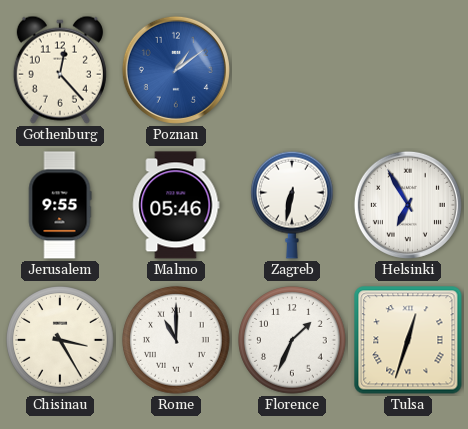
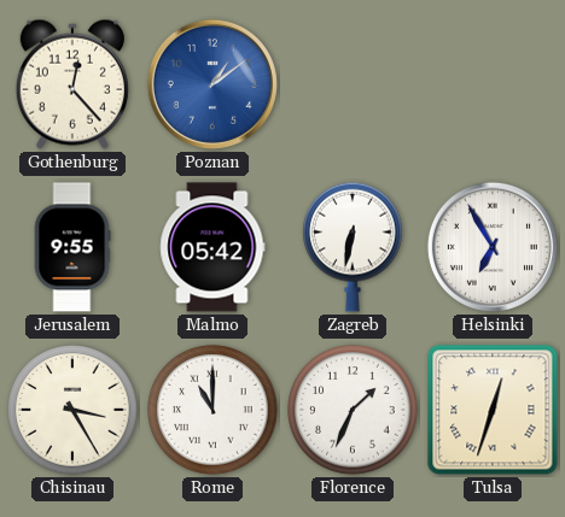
Malmo: 05:46 -> 05:42
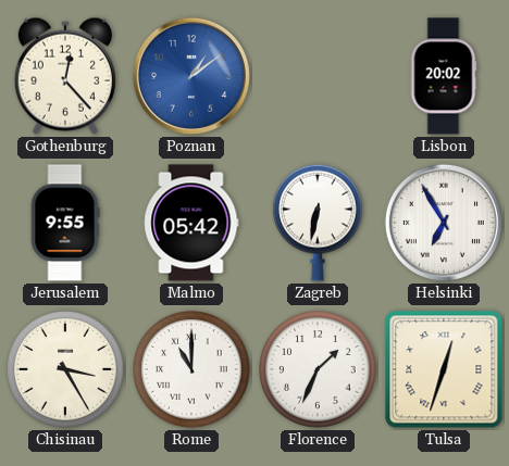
Lisbon: none -> 20:02
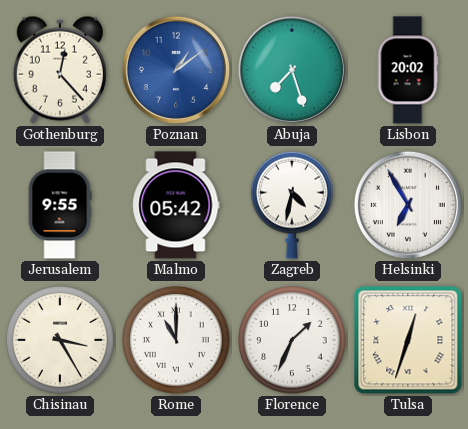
Abuja: none -> 7:27
Zagreb: 6:32 -> 4:32
